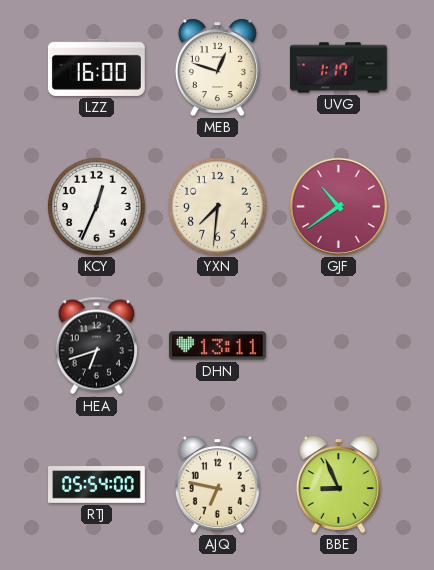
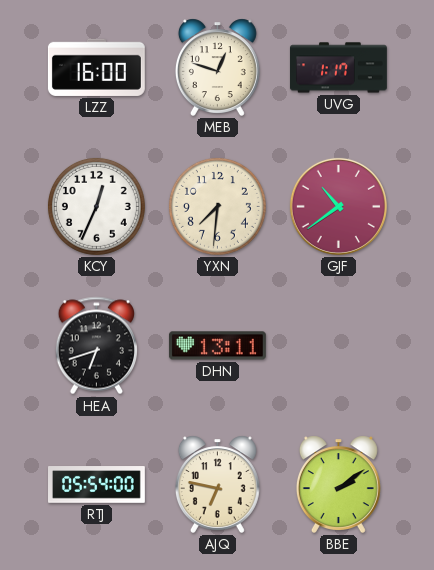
BBE: 8:56 -> 2:09
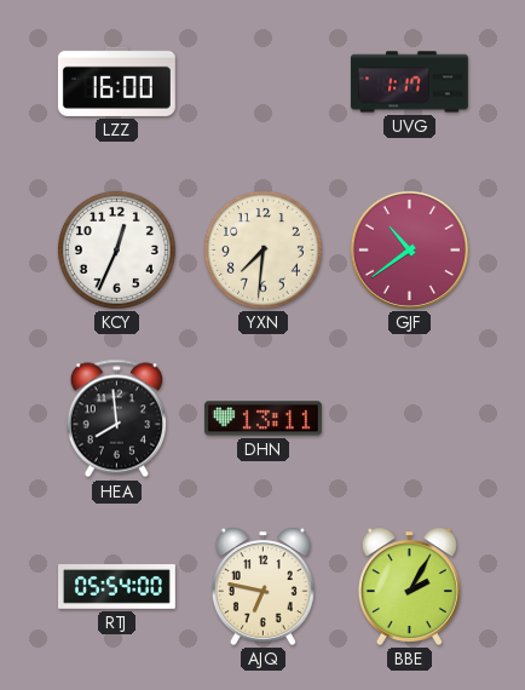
MEB: 12:48 -> none
HEA: 6:42 -> 7:59
BBE: 2:09 -> 2:05
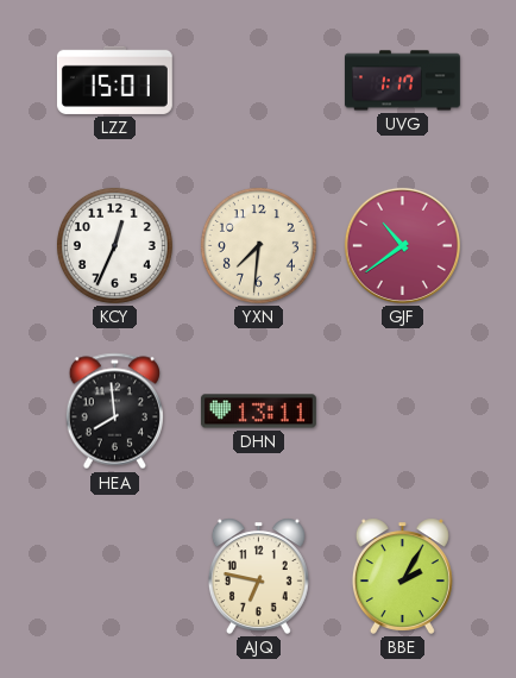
LZZ: 16:00 -> 15:01
RTJ: 05:54 -> none
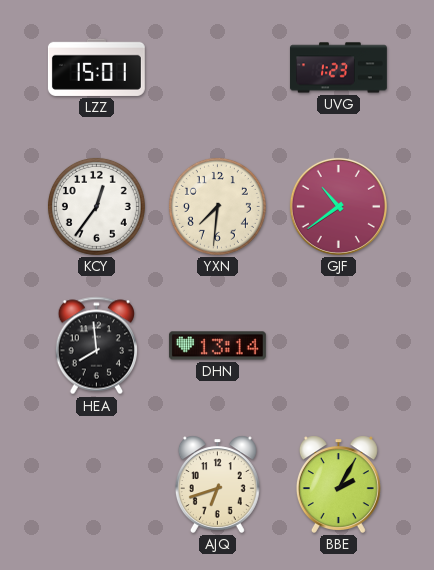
UVG: 1:17 -> 1:23
KCY: 12:34 -> 12:36
DHN: 13:11 -> 13:14
AJQ: 6:47 -> 6:42
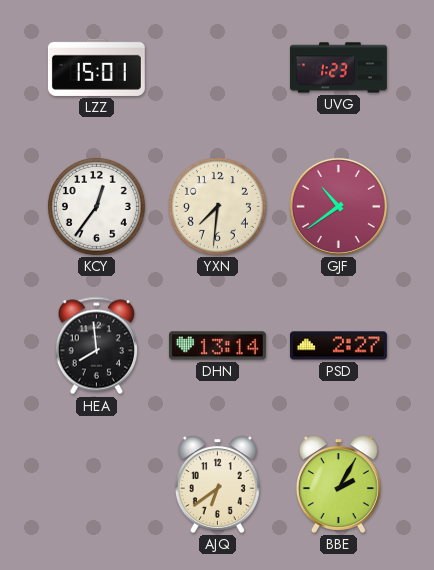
PSD: none -> 2:27
AJQ: 6:42 -> 6:39
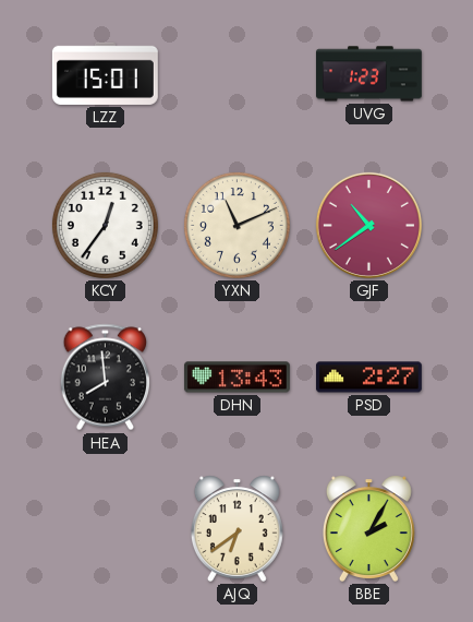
YXN: 7:31 -> 11:11
DHN: 13:14 -> 13:43
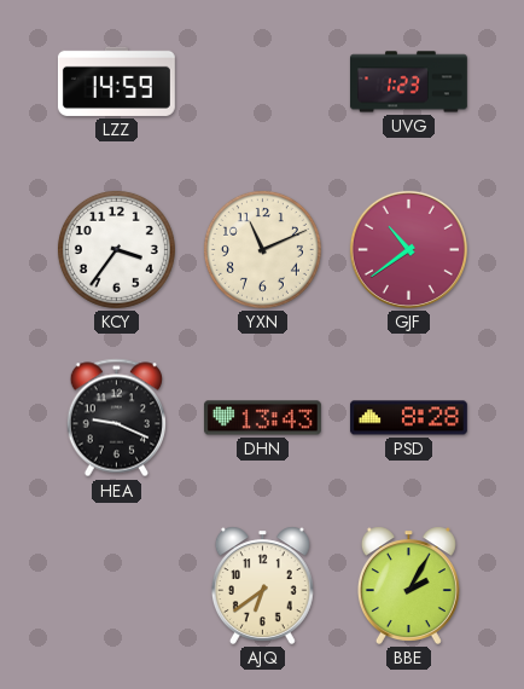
LZZ: 15:01 -> 14:59
KCY: 12:36 -> 3:36
HEA: 7:59 -> 9:19
PSD: 2:27 -> 8:28
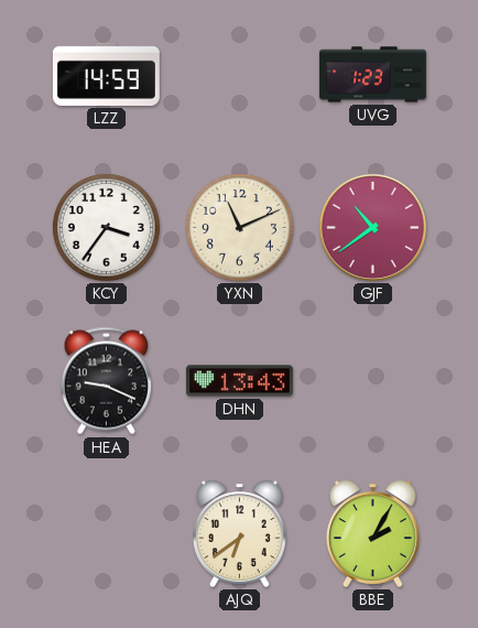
PSD: 8:28 -> none
